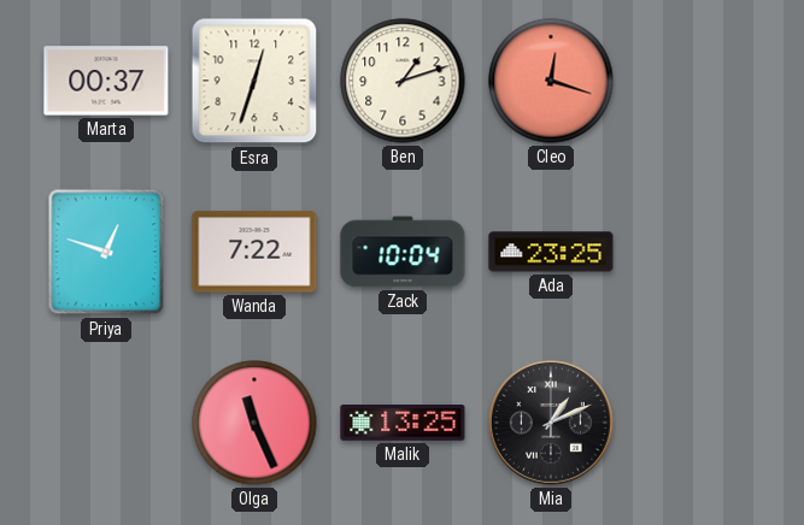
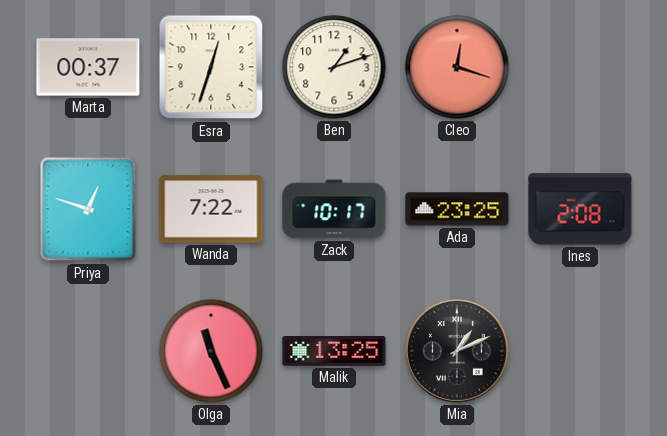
Zack: 10:04 -> 10:17
Ines: none -> 2:08
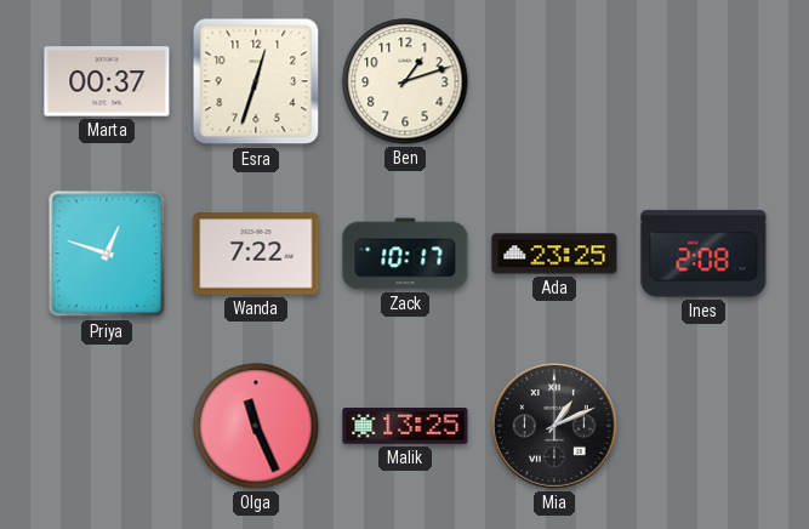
Cleo: 12:18 -> none
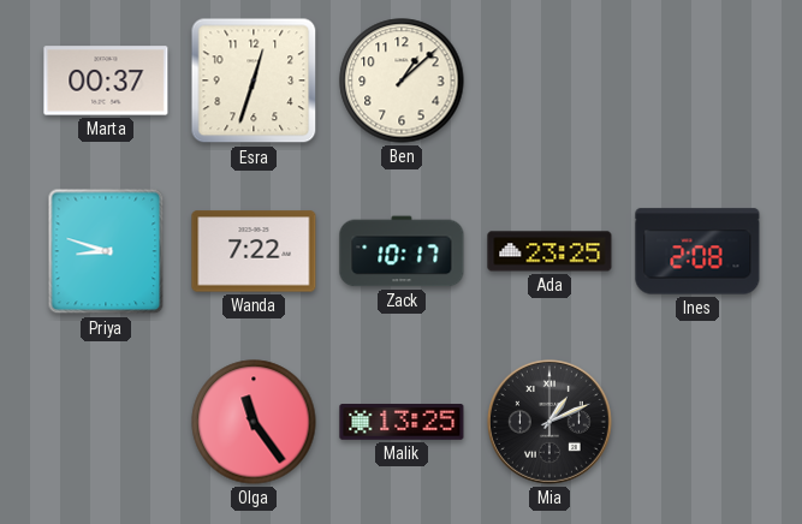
Ben: 1:12 -> 1:08
Priya: 12:48 -> 8:48
Olga: 11:26 -> 11:24
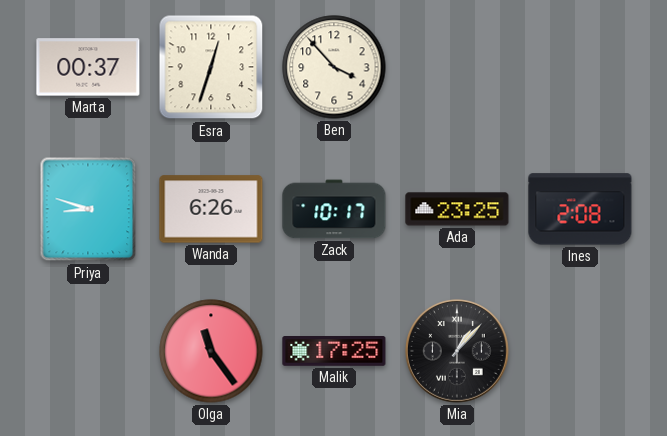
Ben: 1:08 -> 3:53
Wanda: 7:22 -> 6:26
Malik: 13:25 -> 17:25
Mia: 1:11 -> 1:07
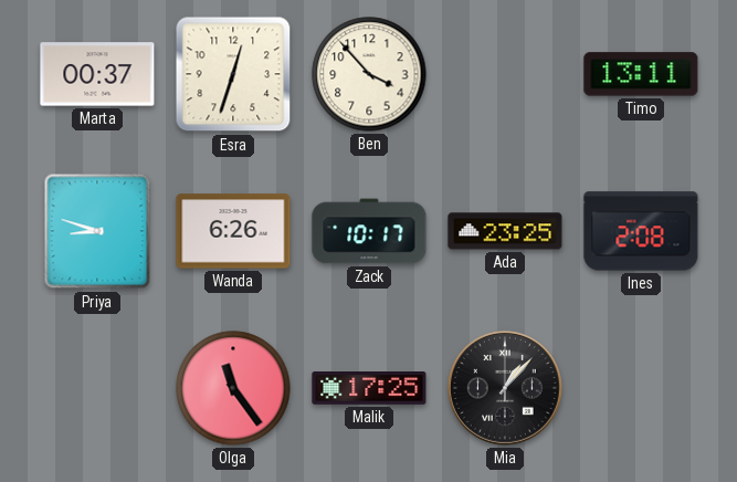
Timo: none -> 13:11
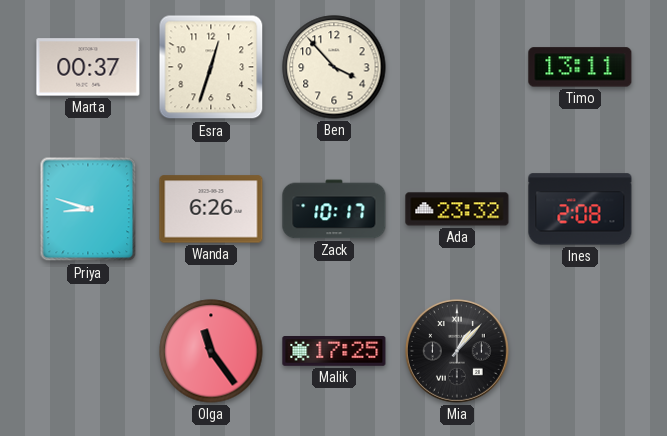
Ada: 23:25 -> 23:32
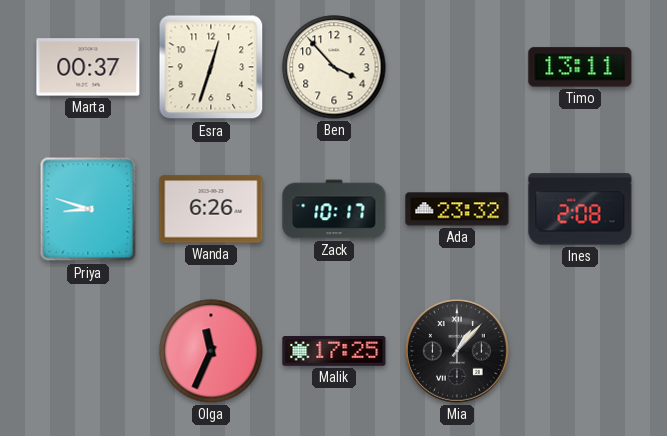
Olga: 11:24 -> 11:34
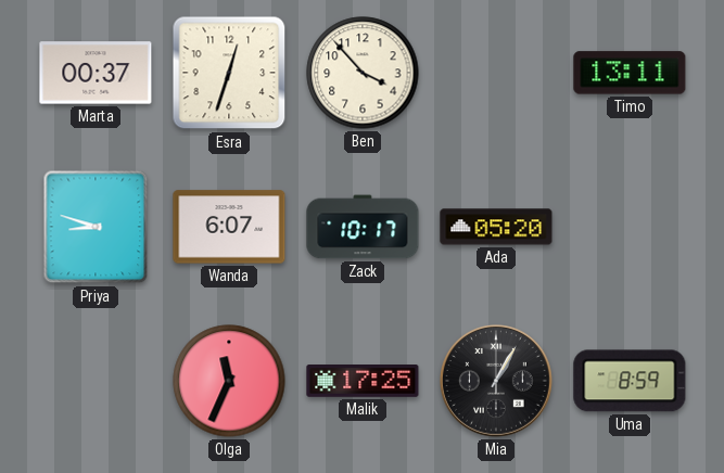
Wanda: 6:26 -> 6:07
Ada: 23:32 -> 05:20
Ines: 2:08 -> none
Mia: 1:07 -> 1:05
Uma: none -> 8:59
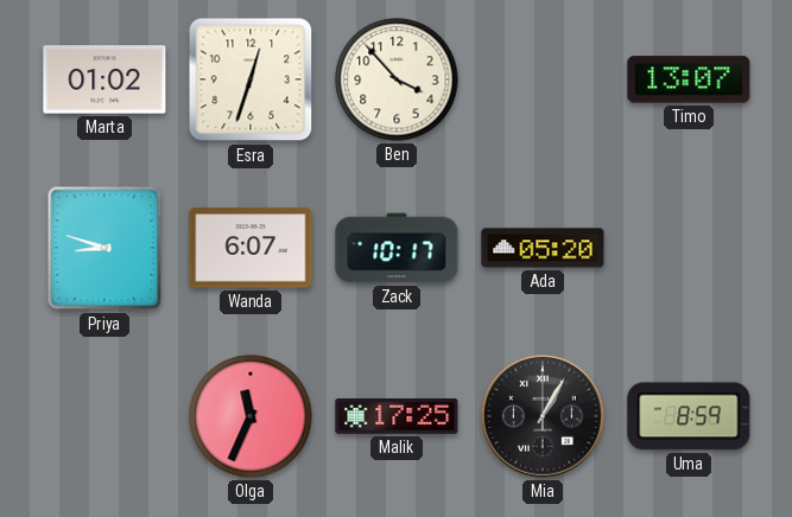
Marta: 00:37 -> 01:02
Timo: 13:11 -> 13:07
